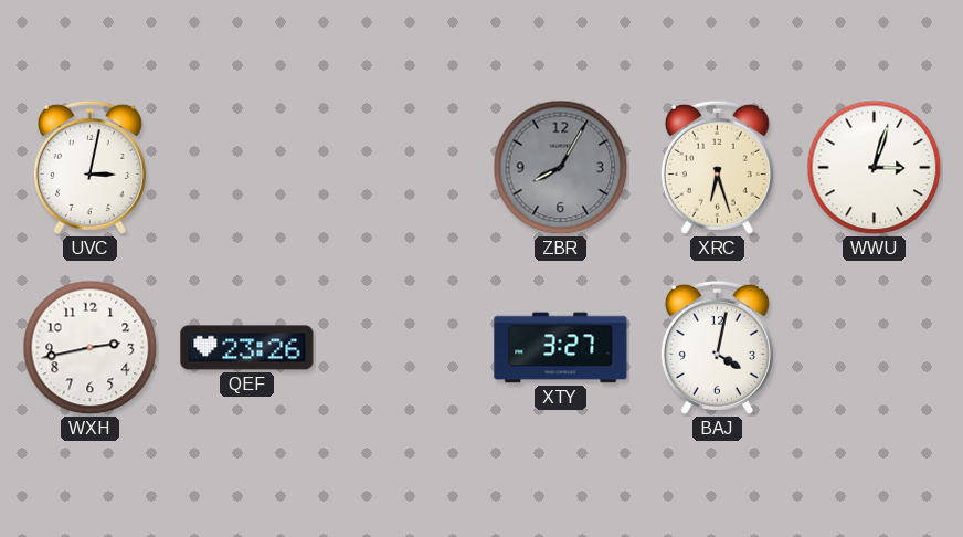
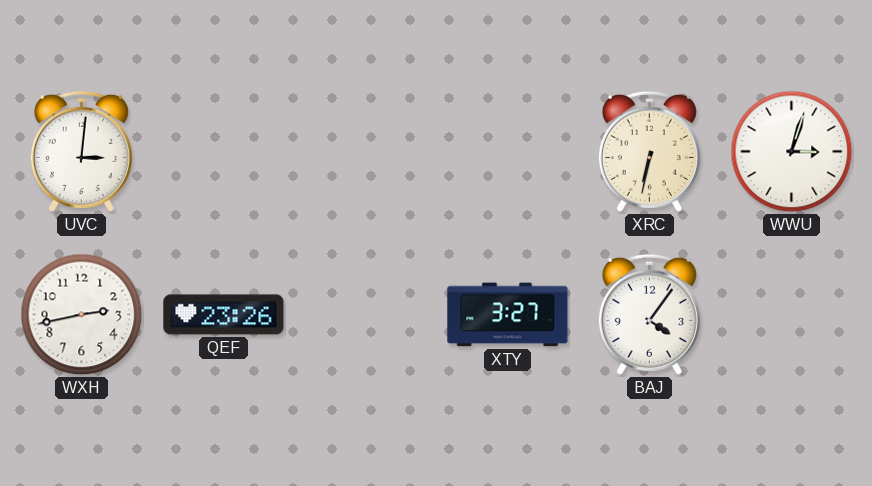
UVC: 3:02 -> 3:01
ZBR: 8:05 -> none
XRC: 6:27 -> 6:32
BAJ: 4:02 -> 4:06
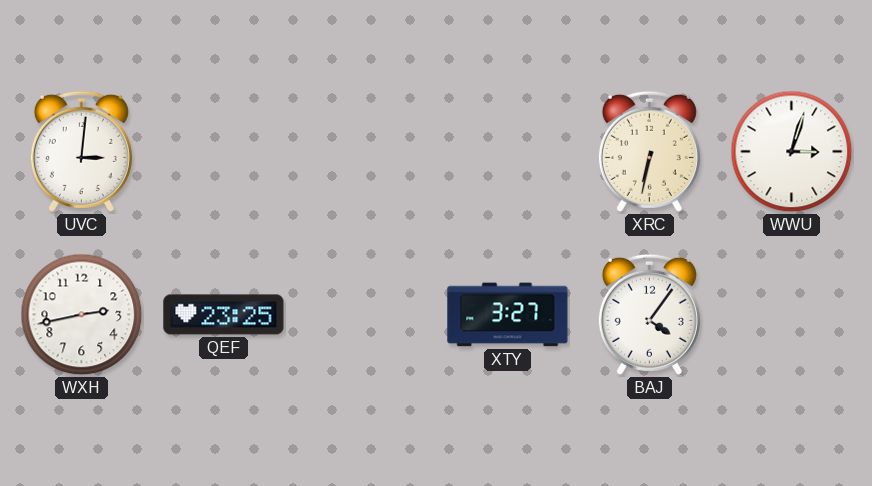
QEF: 23:26 -> 23:25
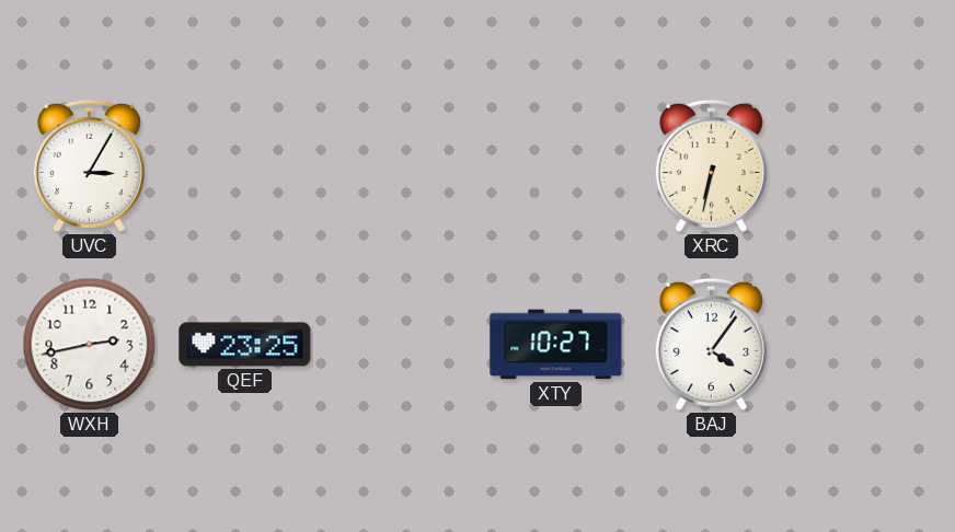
UVC: 3:01 -> 3:05
WWU: 3:03 -> none
XTY: 3:27 -> 10:27
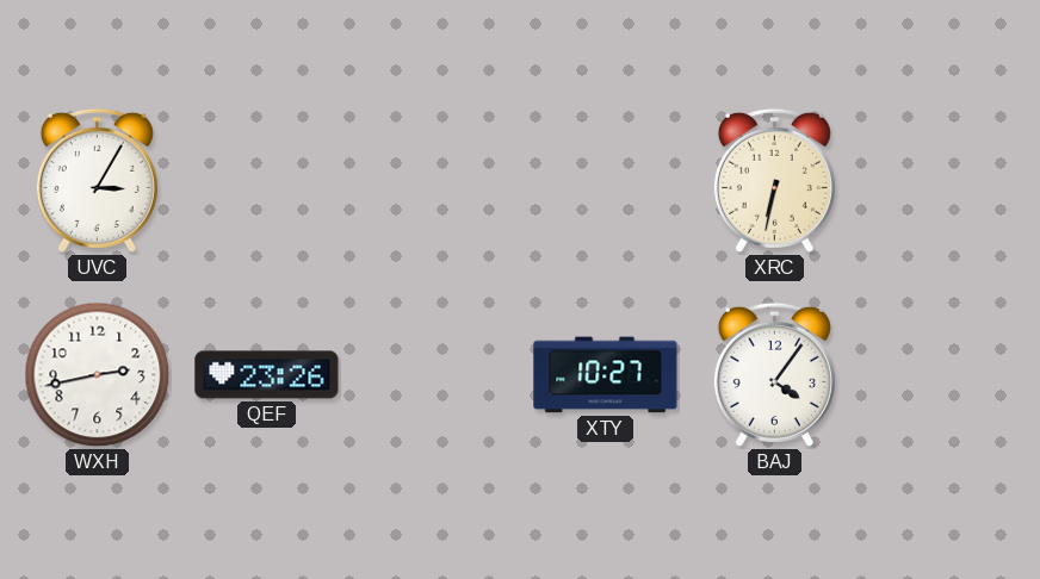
QEF: 23:25 -> 23:26
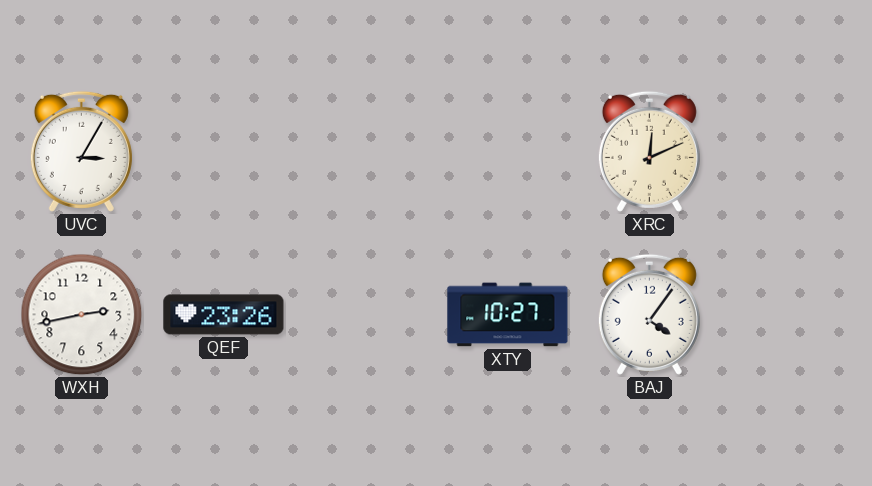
XRC: 6:32 -> 12:11
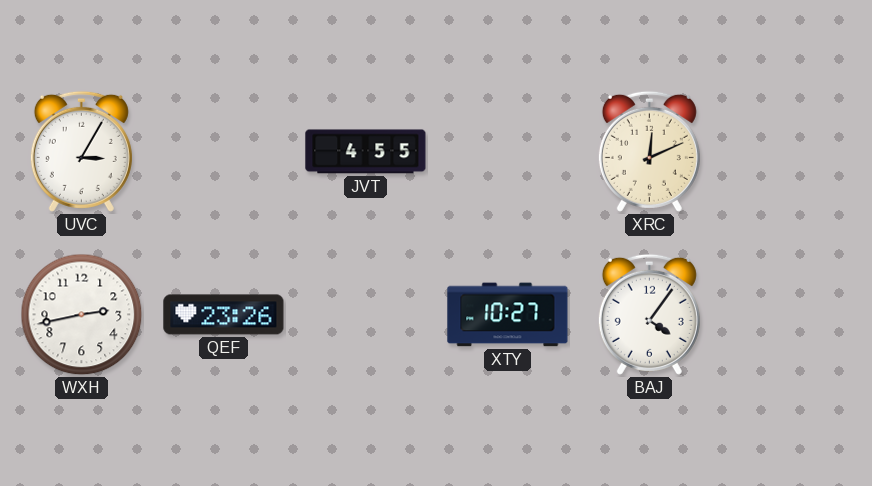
JVT: none -> 4:55
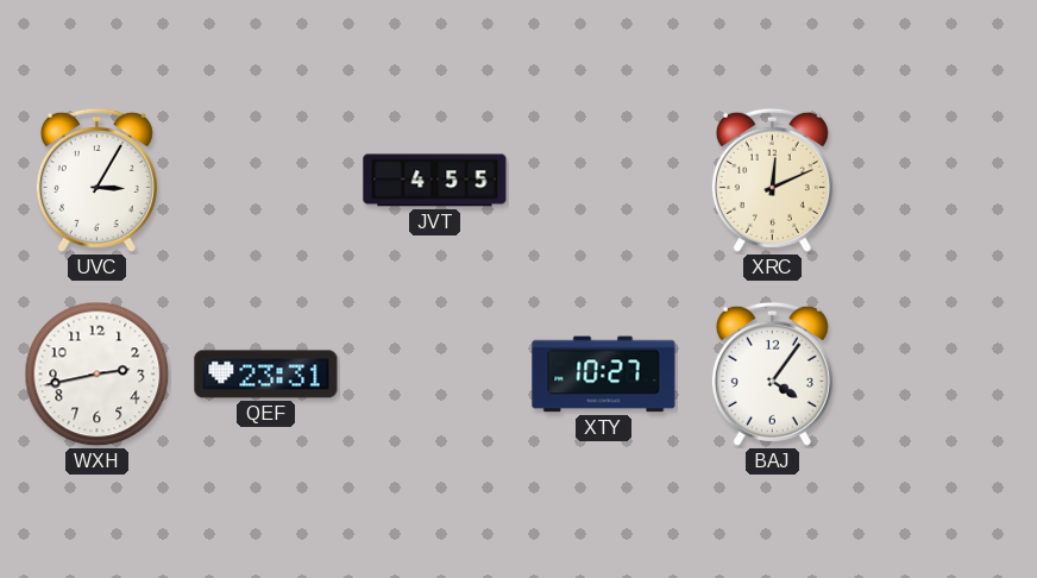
QEF: 23:26 -> 23:31
